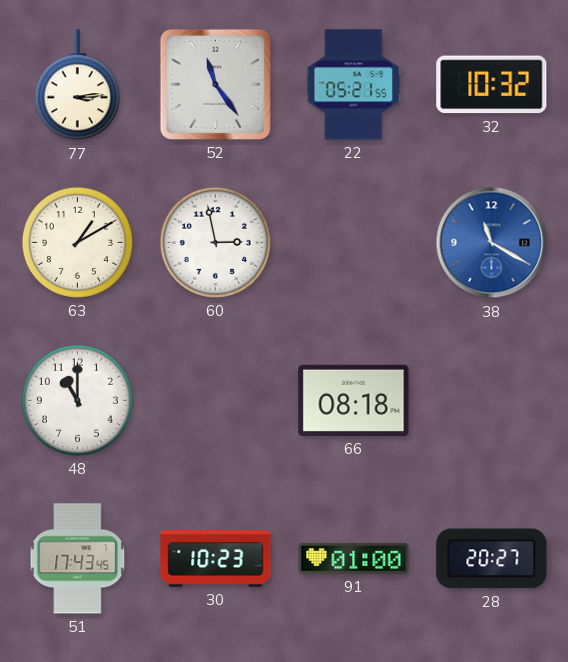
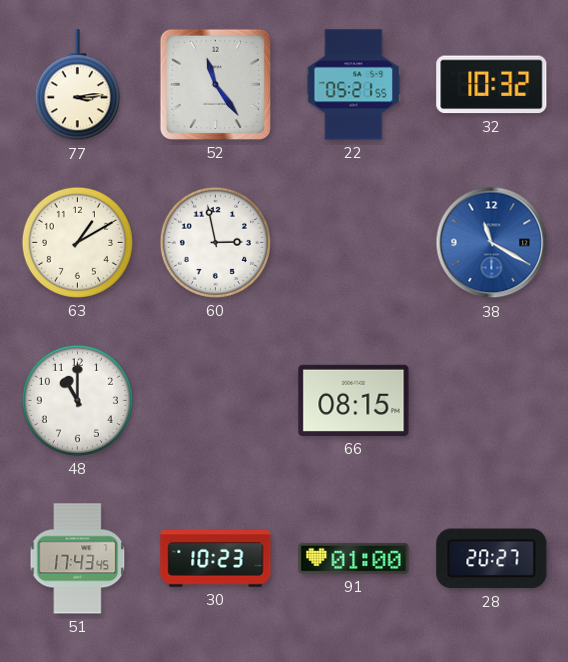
66: 08:18 -> 08:15
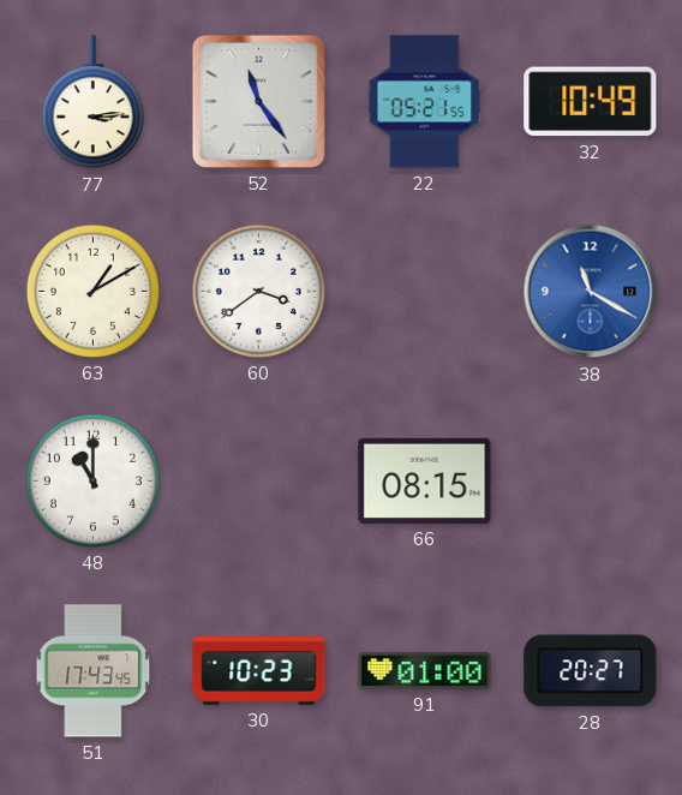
32: 10:32 -> 10:49
60: 2:58 -> 3:39
